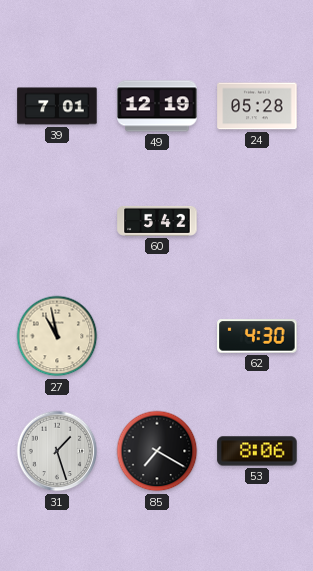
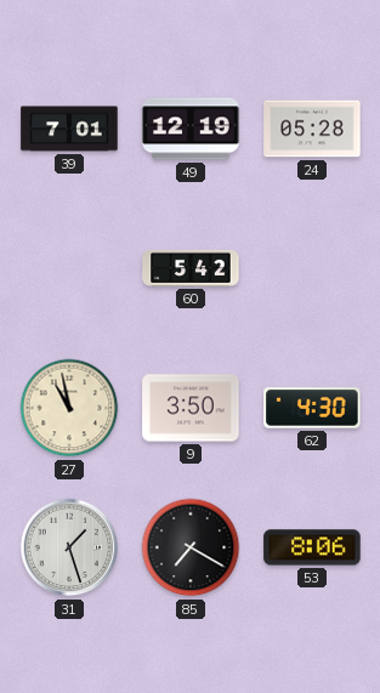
9: none -> 3:50
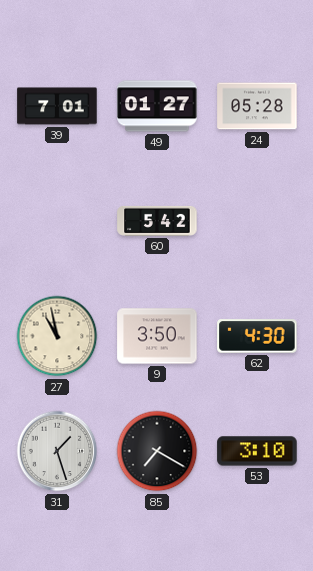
49: 12:19 -> 01:27
53: 8:06 -> 3:10
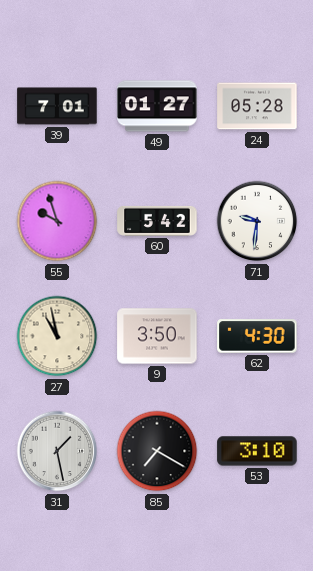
55: none -> 9:57
71: none -> 9:31
31: 1:27 -> 1:28
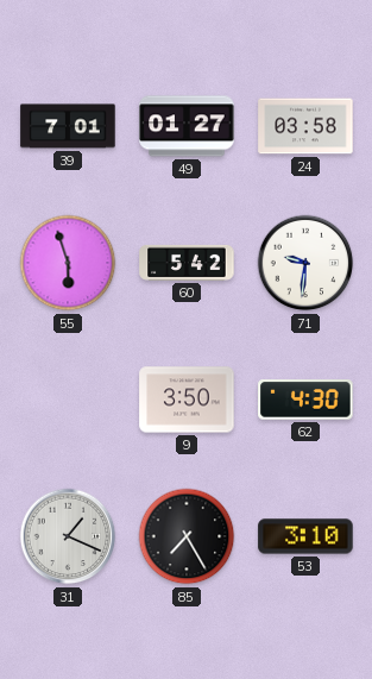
24: 05:28 -> 03:58
55: 9:57 -> 5:57
27: 10:58 -> none
31: 1:28 -> 1:19
85: 7:20 -> 7:25
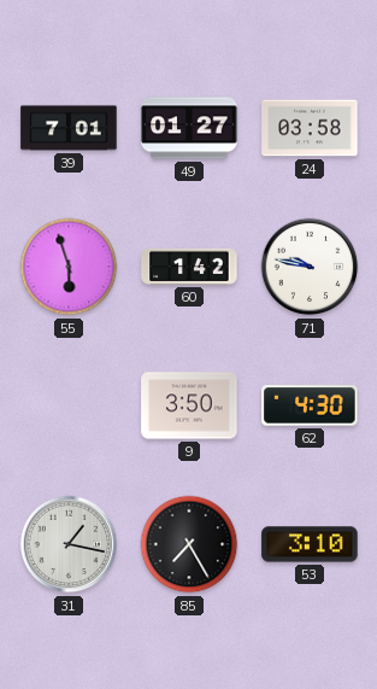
60: 5:42 -> 1:42
71: 9:31 -> 9:47
31: 1:19 -> 1:17
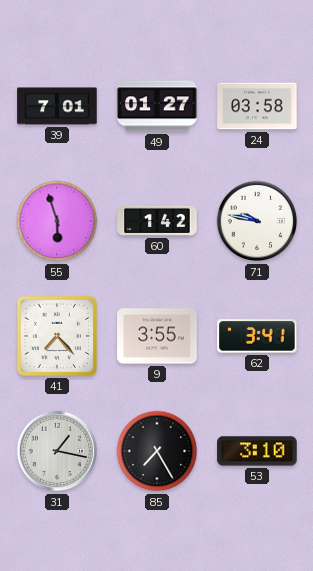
41: none -> 7:23
9: 3:50 -> 3:55
62: 4:30 -> 3:41
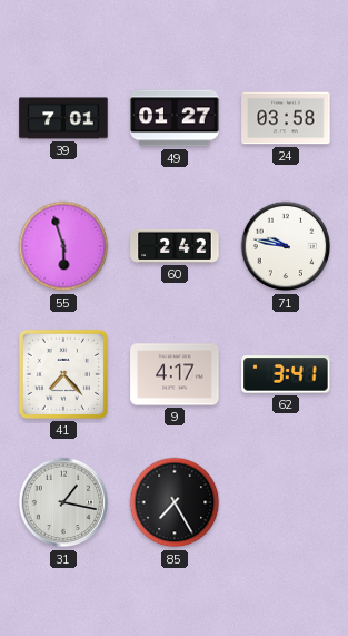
60: 1:42 -> 2:42
9: 3:55 -> 4:17
53: 3:10 -> none
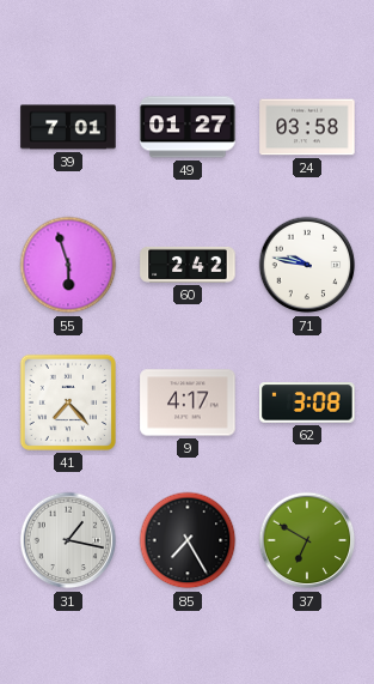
62: 3:41 -> 3:08
37: none -> 6:50
